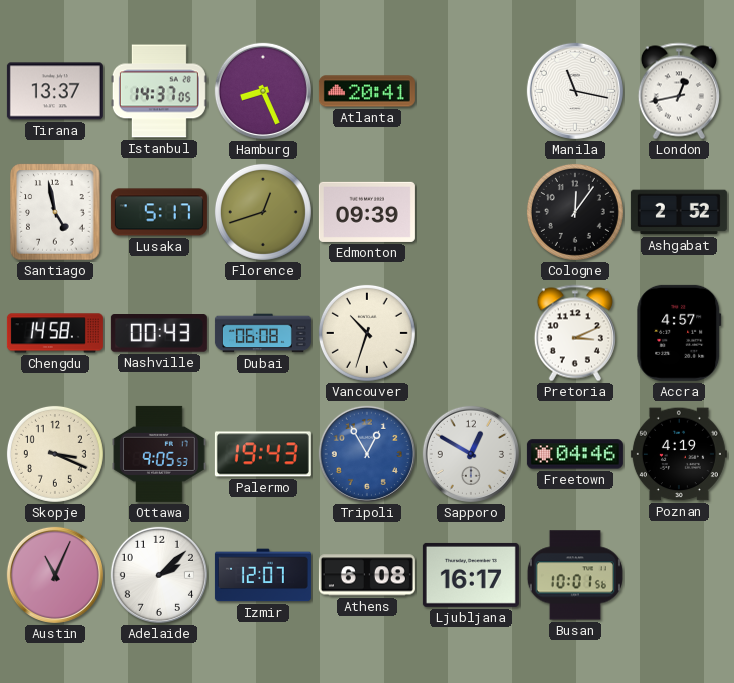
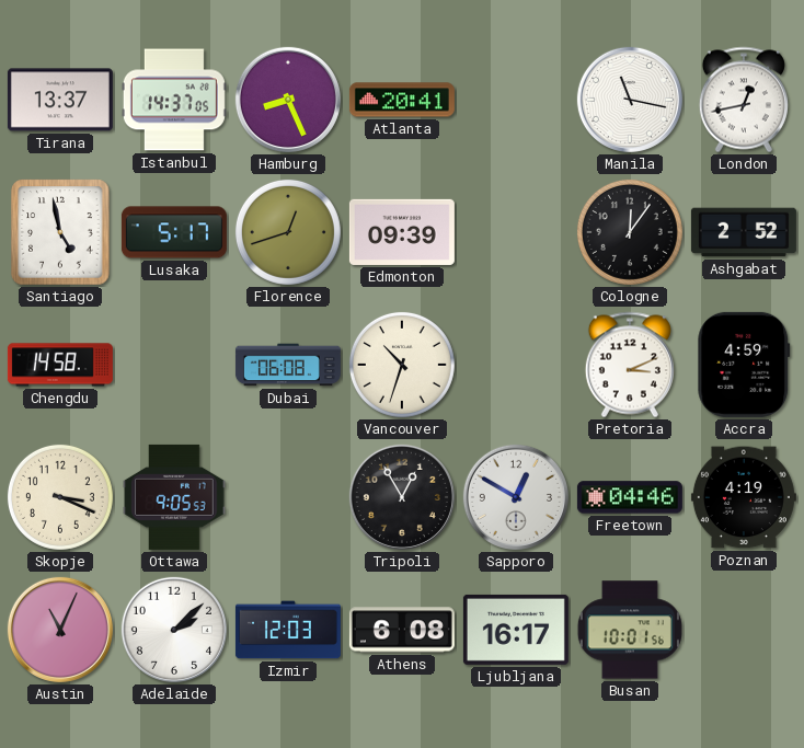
Nashville: 00:43 -> none
Accra: 4:57 -> 4:59
Palermo: 19:43 -> none
Tripoli dial: blue -> black
Izmir: 12:07 -> 12:03
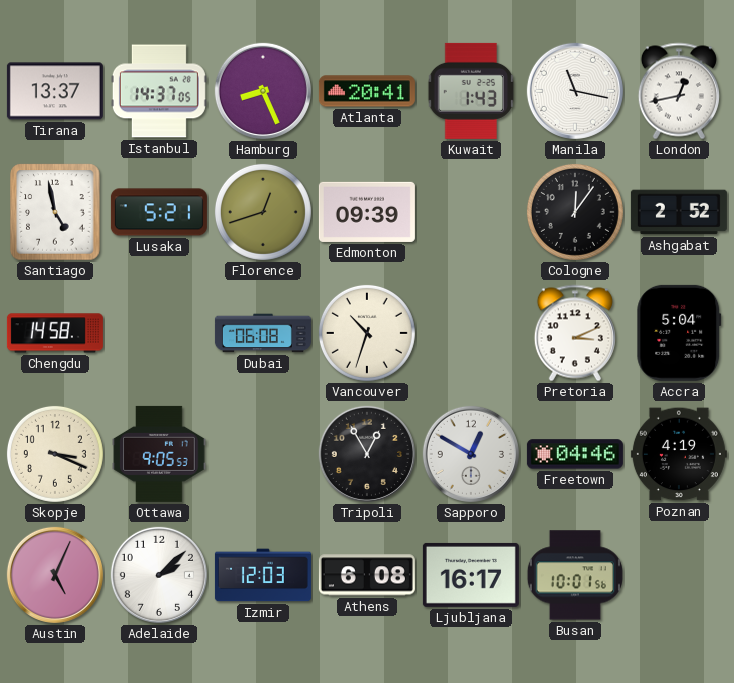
Kuwait: none -> 1:43
Lusaka: 5:17 -> 5:21
Accra: 4:59 -> 5:04
Austin: 11:04 -> 5:04
